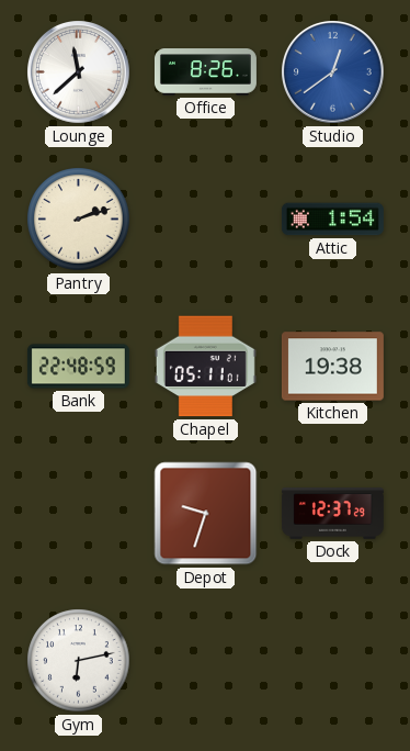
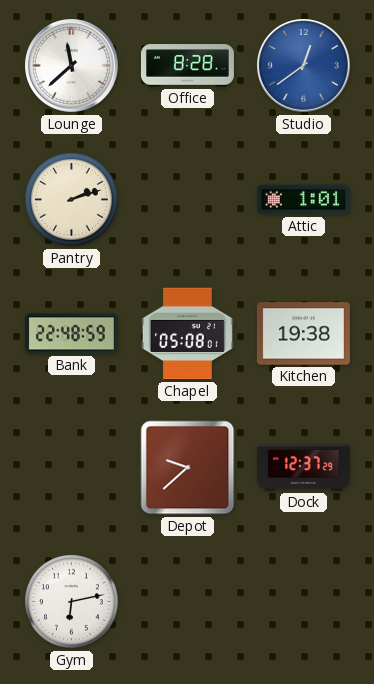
Office: 8:26 -> 8:28
Attic: 1:54 -> 1:01
Chapel: 05:11 -> 05:08
Depot: 9:33 -> 9:38
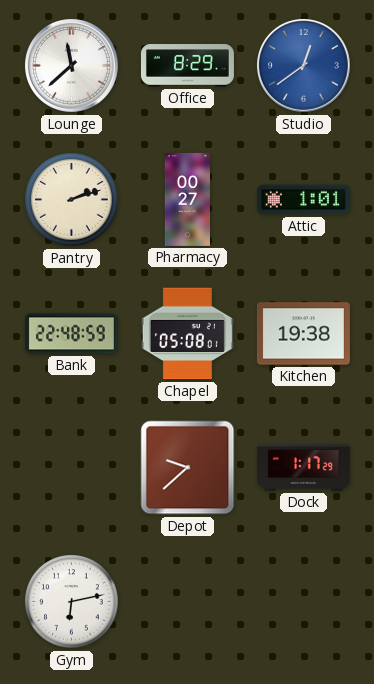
Office: 8:28 -> 8:29
Pharmacy: none -> 00:27
Dock: 12:37 -> 1:17
